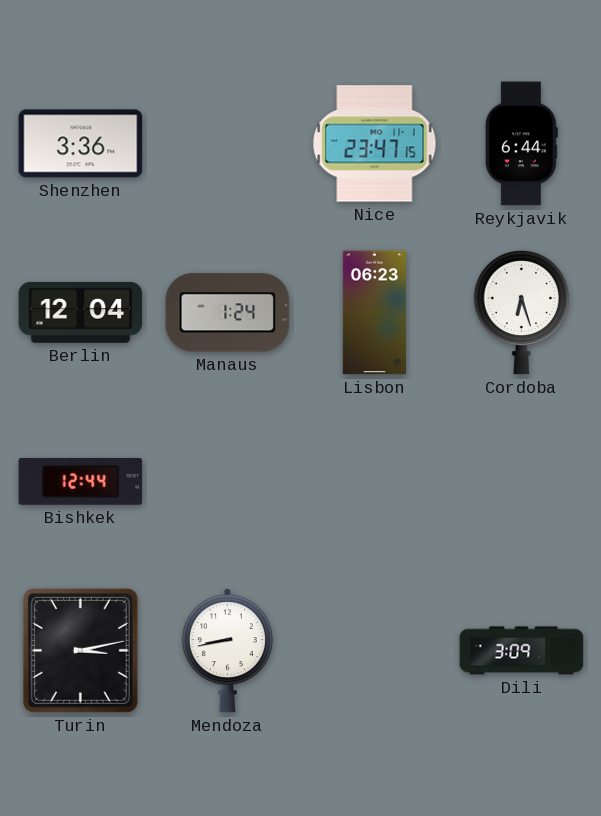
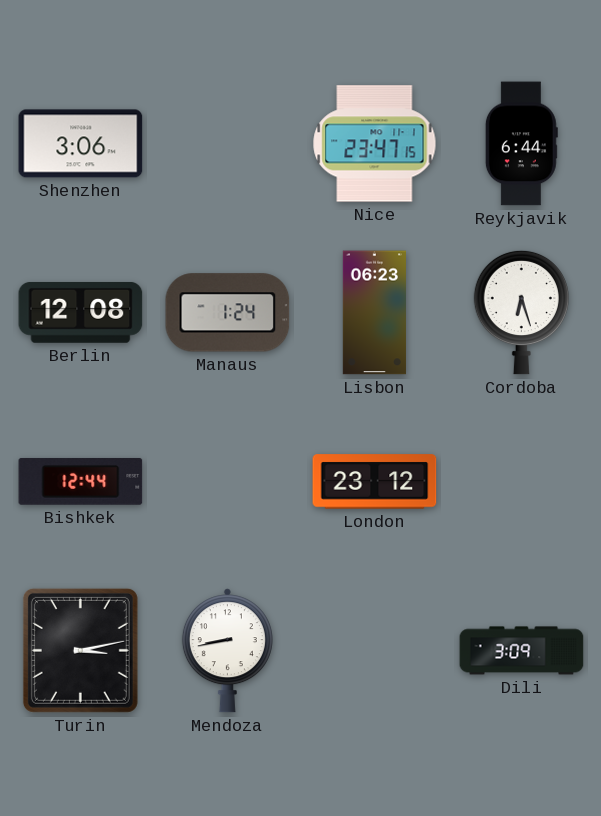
Shenzhen: 3:36 -> 3:06
Berlin: 12:04 -> 12:08
London: none -> 23:12
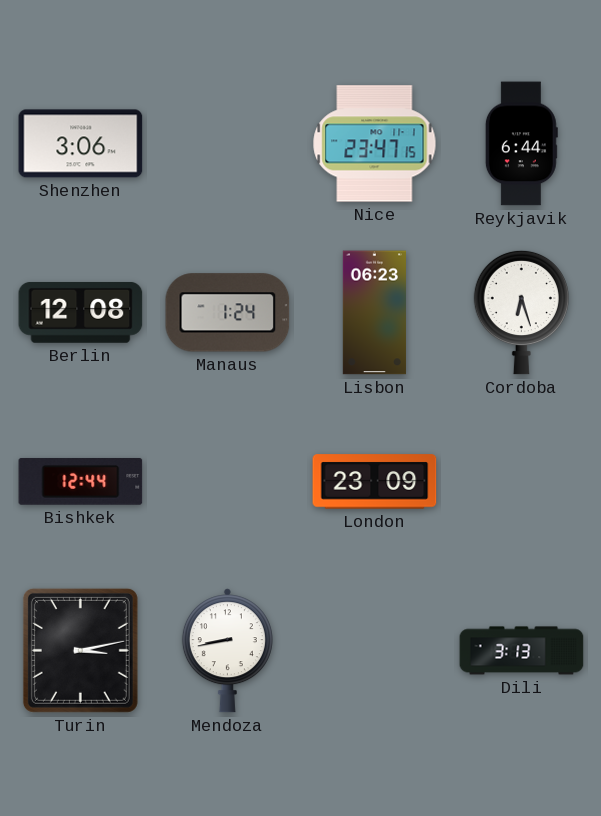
London: 23:12 -> 23:09
Dili: 3:09 -> 3:13
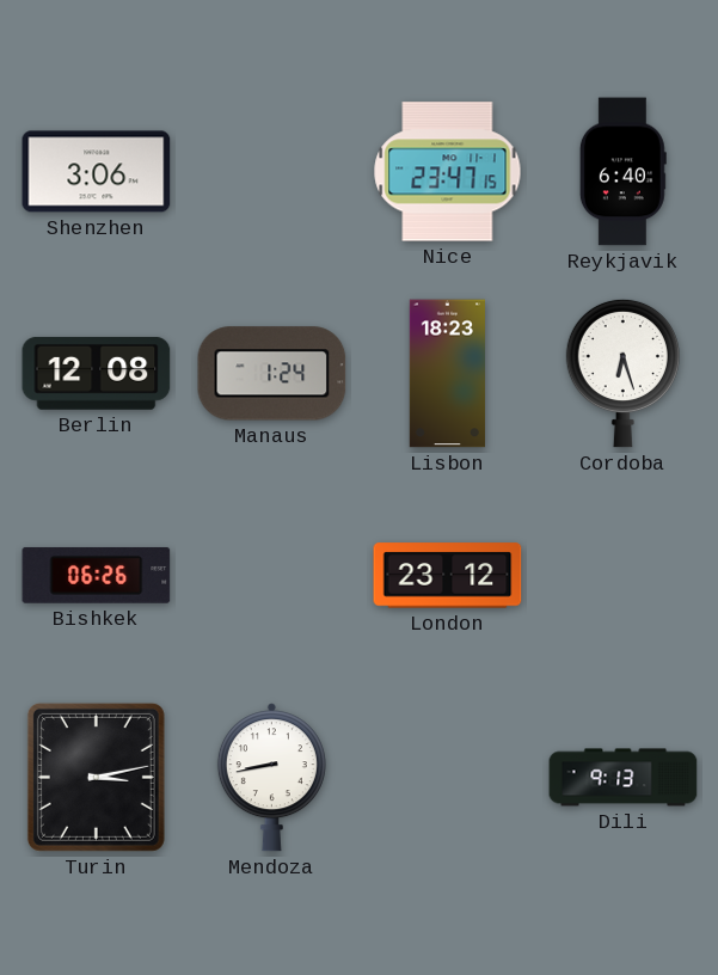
Reykjavik: 6:44 -> 6:40
Lisbon: 06:23 -> 18:23
Bishkek: 12:44 -> 06:26
London: 23:09 -> 23:12
Dili: 3:13 -> 9:13
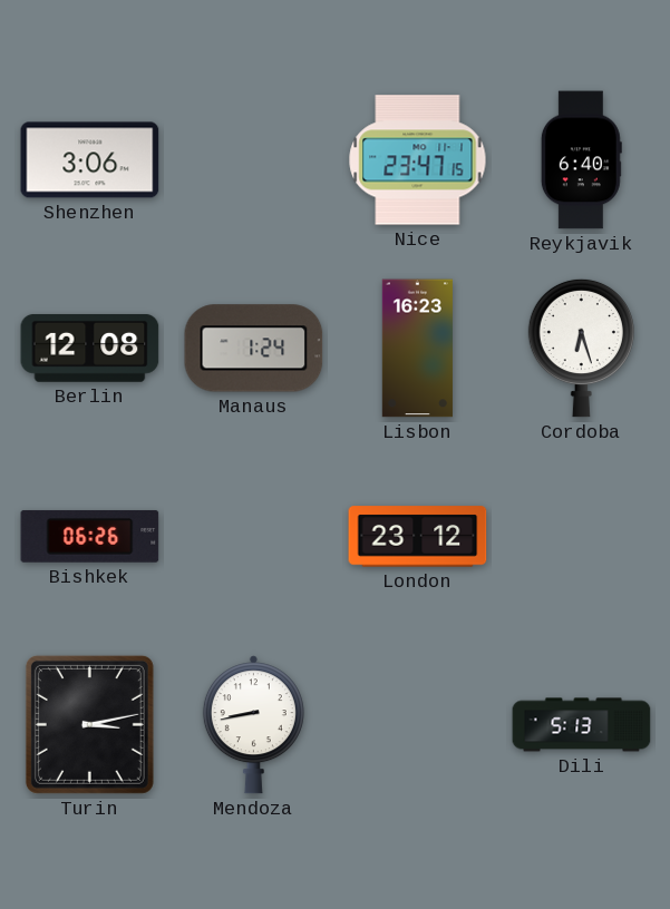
Lisbon: 18:23 -> 16:23
Dili: 9:13 -> 5:13
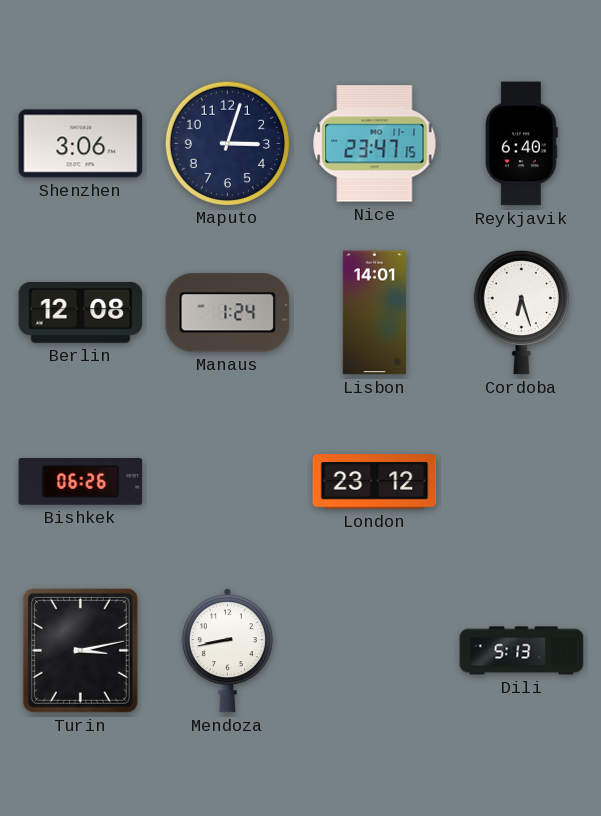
Maputo: none -> 3:03
Lisbon: 16:23 -> 14:01
